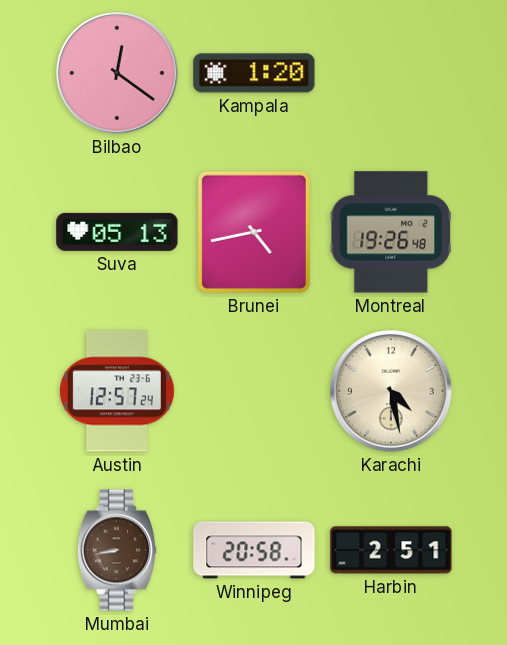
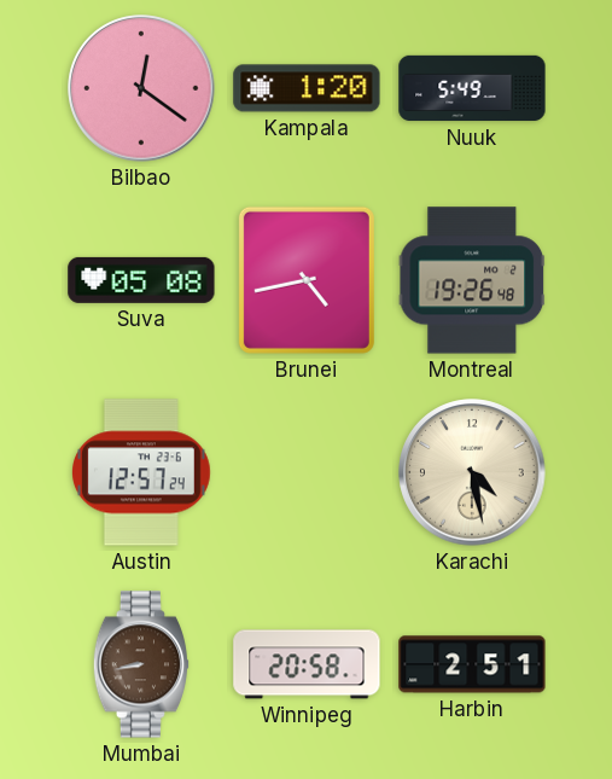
Nuuk: none -> 5:49
Suva: 05:13 -> 05:08
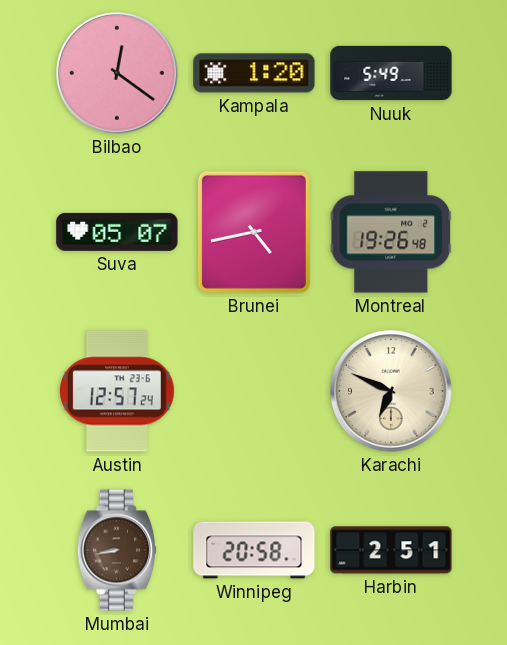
Suva: 05:08 -> 05:07
Karachi: 4:28 -> 6:49
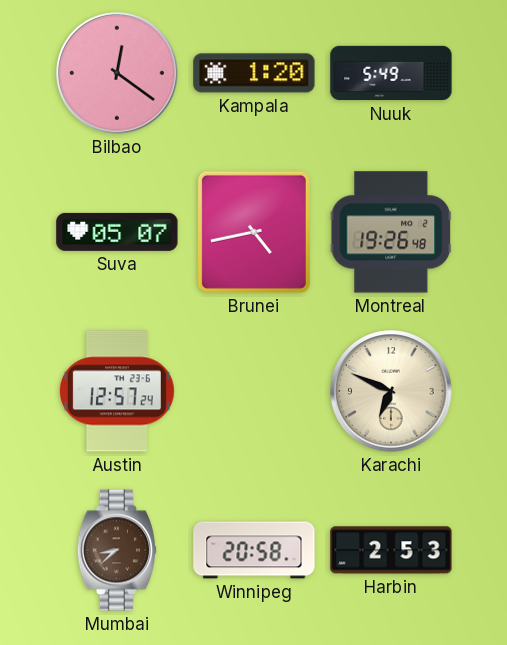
Mumbai: 8:43 -> 8:38
Harbin: 2:51 -> 2:53
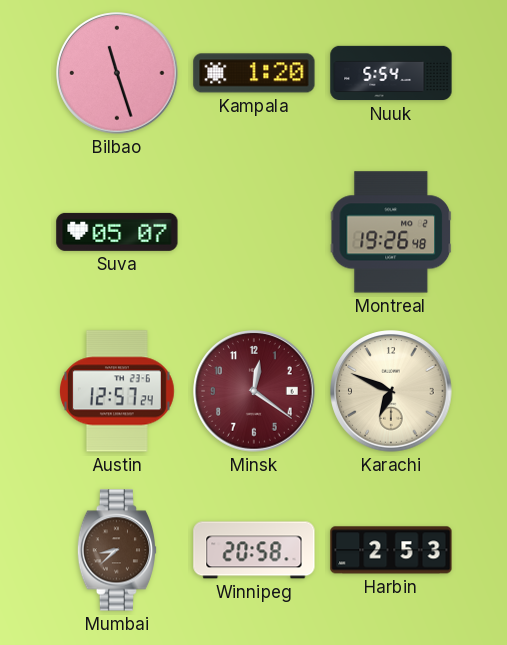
Bilbao: 12:21 -> 11:27
Nuuk: 5:49 -> 5:54
Brunei: 4:43 -> none
Minsk: none -> 12:21
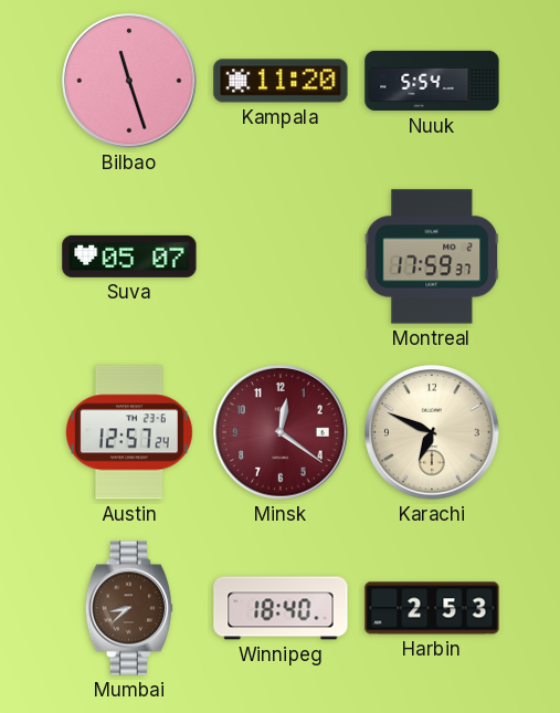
Kampala: 1:20 -> 11:20
Montreal: 19:26 -> 17:59
Winnipeg: 20:58 -> 18:40
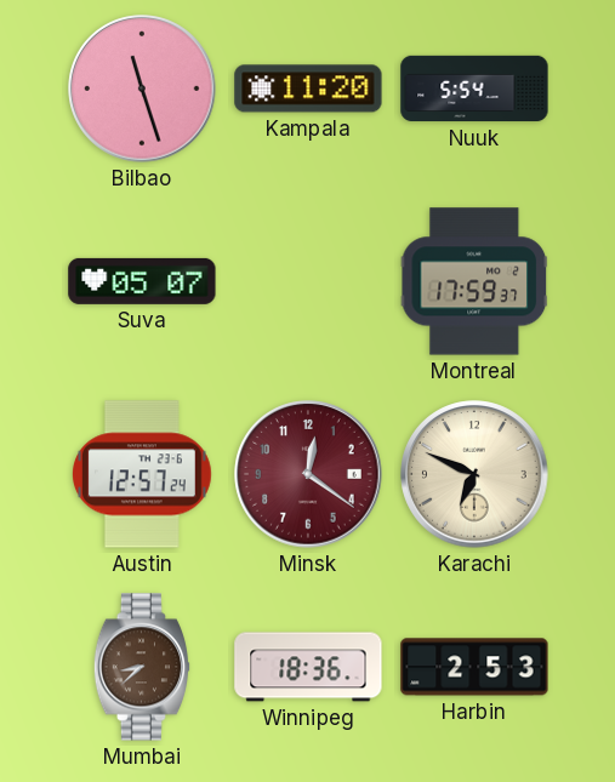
Winnipeg: 18:40 -> 18:36
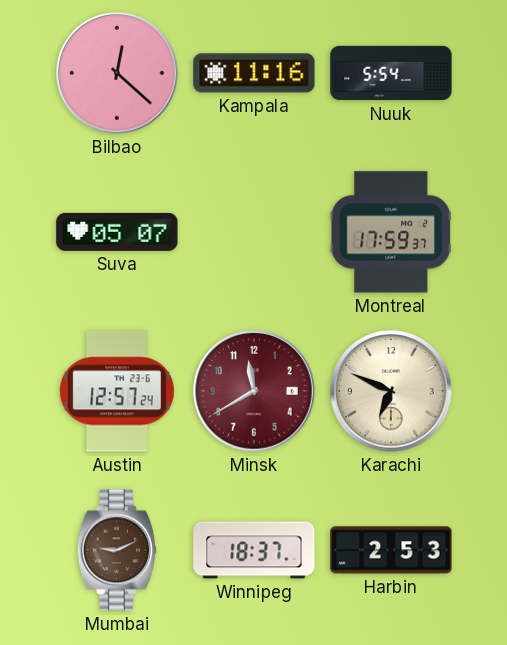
Bilbao: 11:27 -> 12:22
Kampala: 11:20 -> 11:16
Minsk: 12:21 -> 11:40
Mumbai: 8:38 -> 9:11
Winnipeg: 18:36 -> 18:37
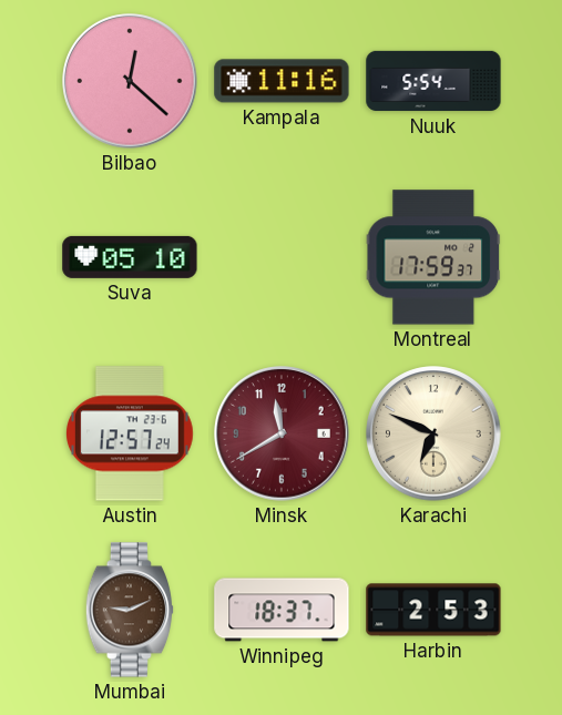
Suva: 05:07 -> 05:10
